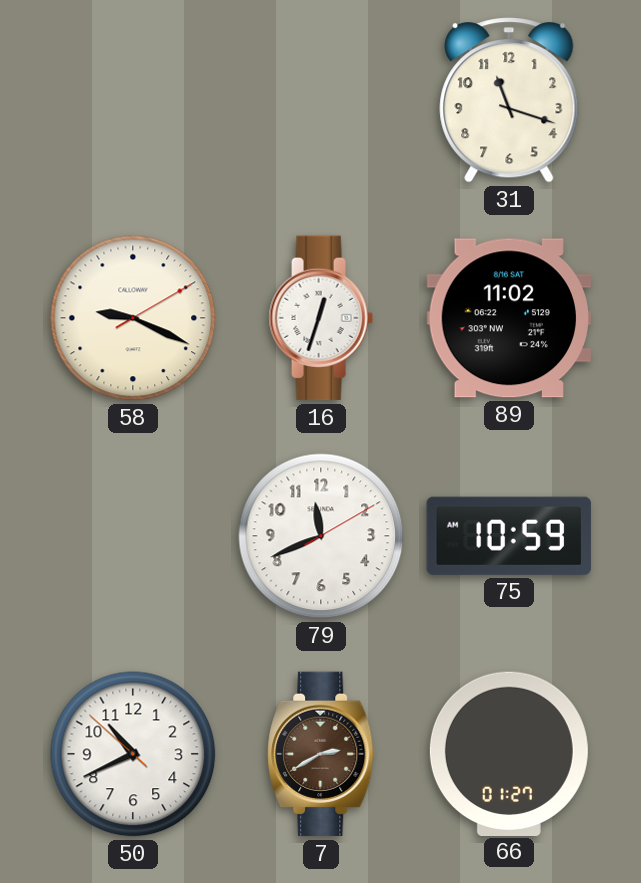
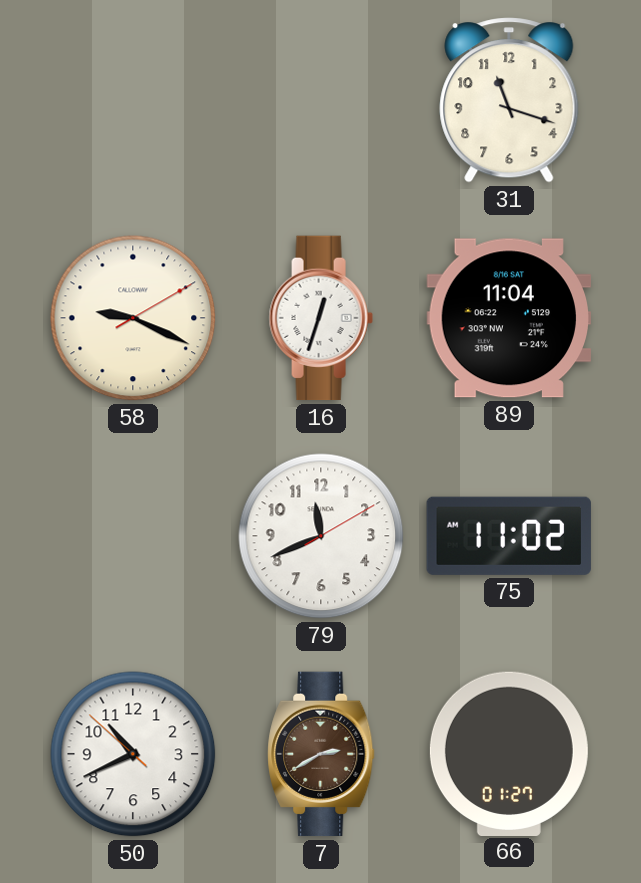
89: 11:02 -> 11:04
75: 10:59 -> 11:02
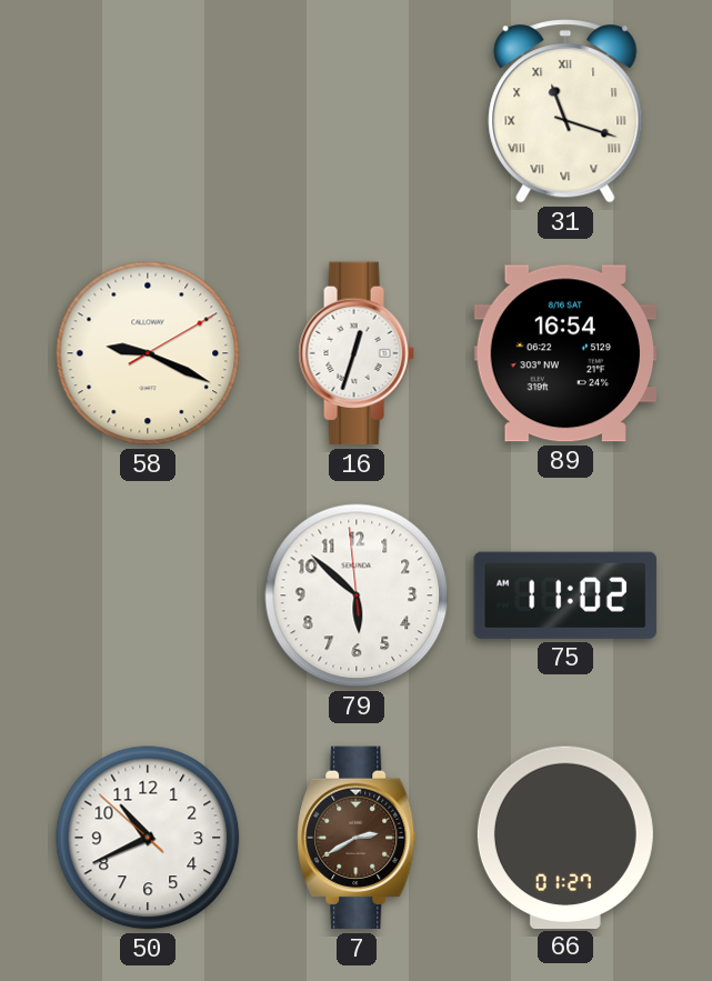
31 numerals: Arabic -> Roman
89: 11:04 -> 16:54
79: 11:41 -> 5:51
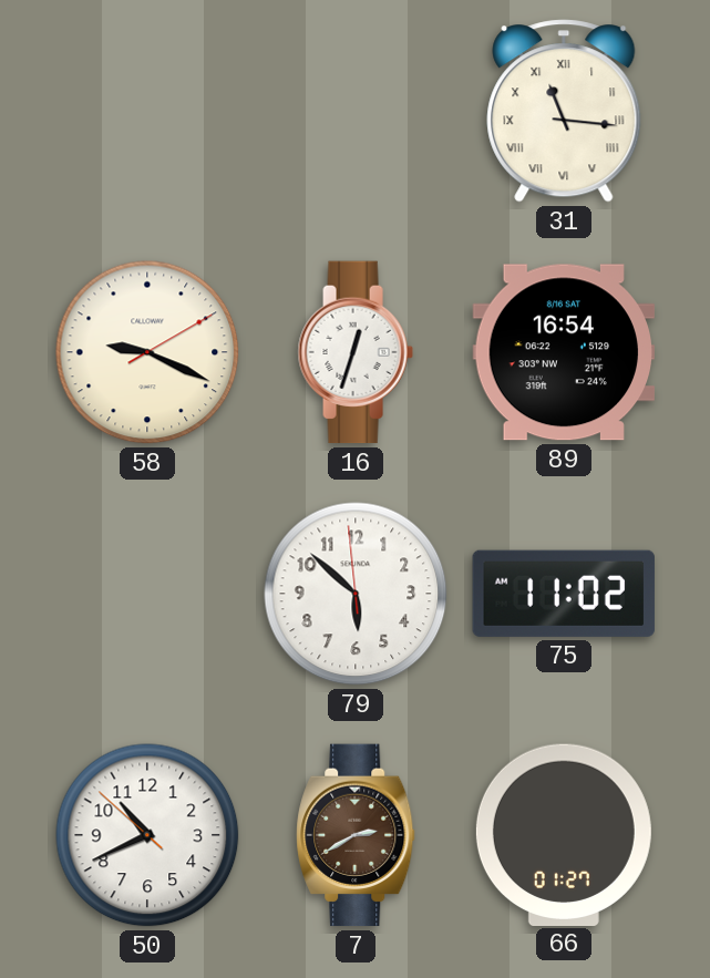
31: 11:18 -> 11:16
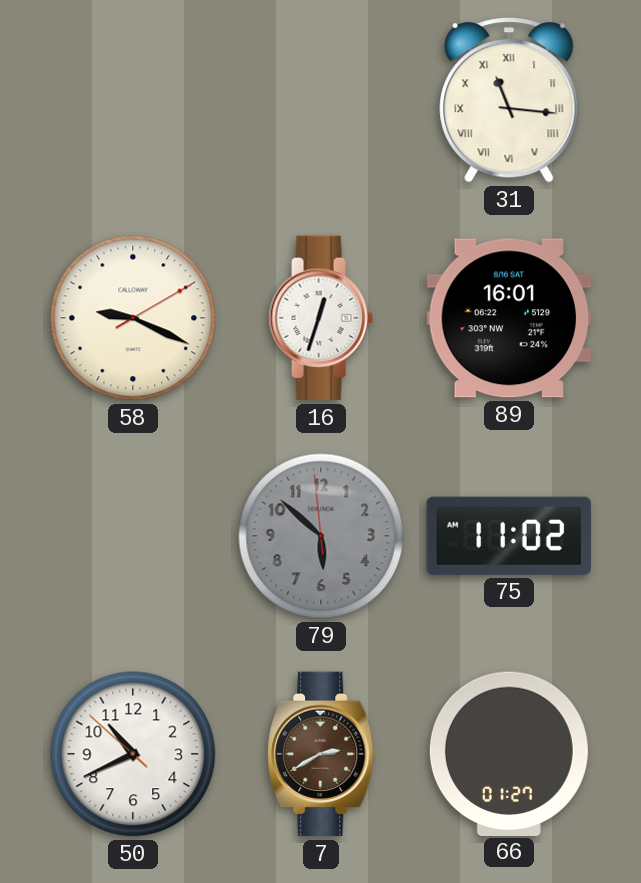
89: 16:54 -> 16:01
79 dial: white -> grey
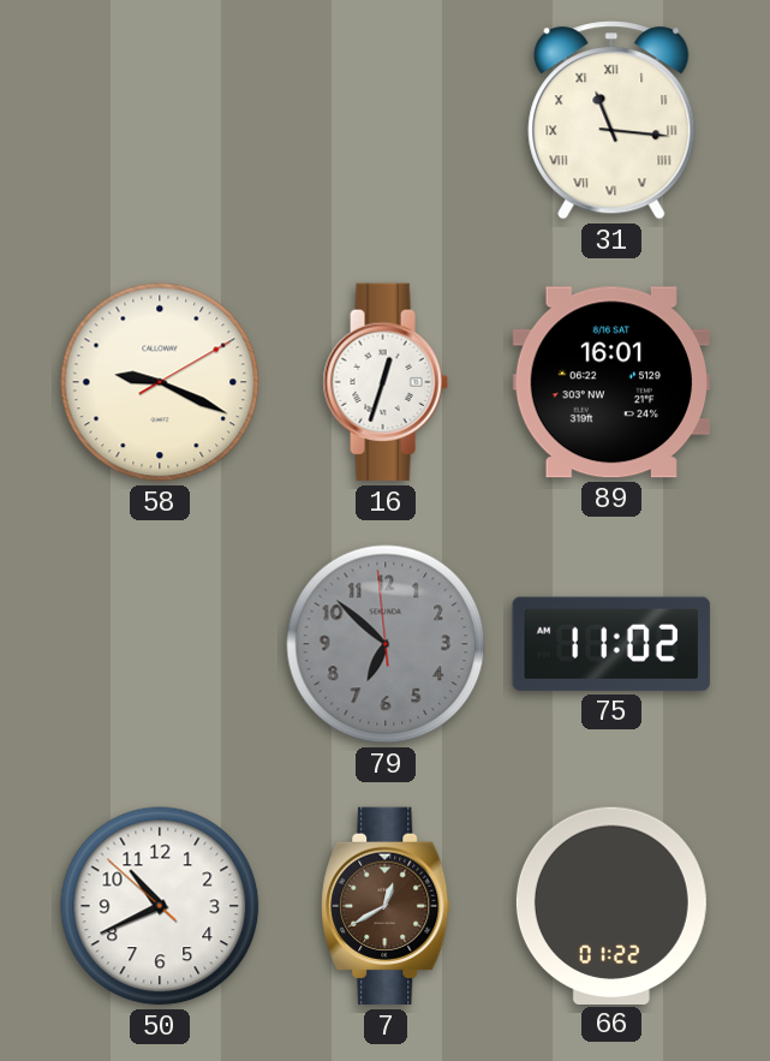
79: 5:51 -> 6:51
7: 2:40 -> 12:40
66: 01:27 -> 01:22
